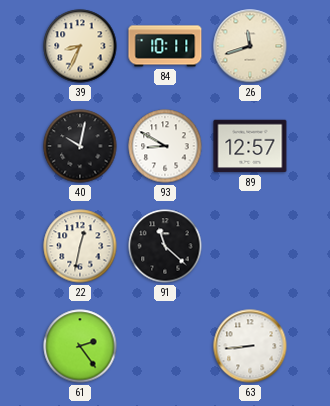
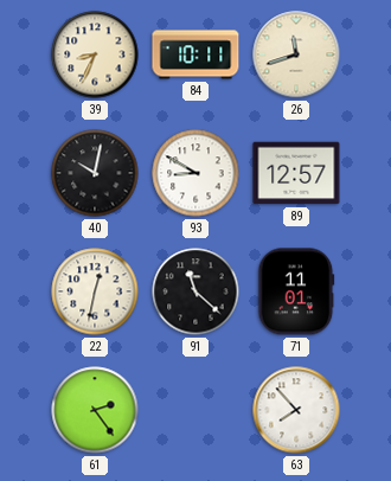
71: none -> 11:01
63: 8:44 -> 7:53
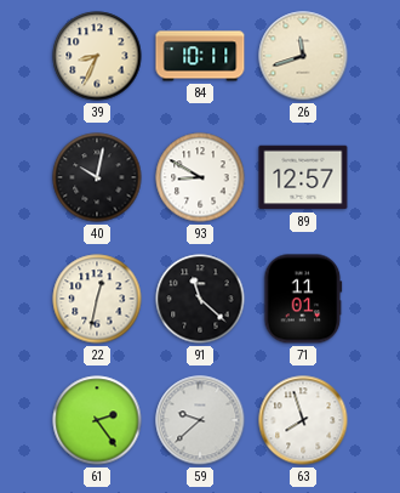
59: none -> 9:38
63: 7:53 -> 7:57
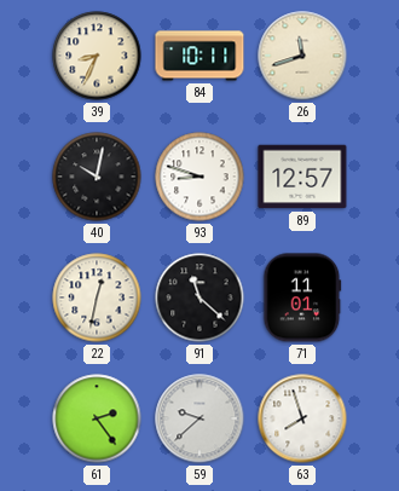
93: 8:50 -> 8:48
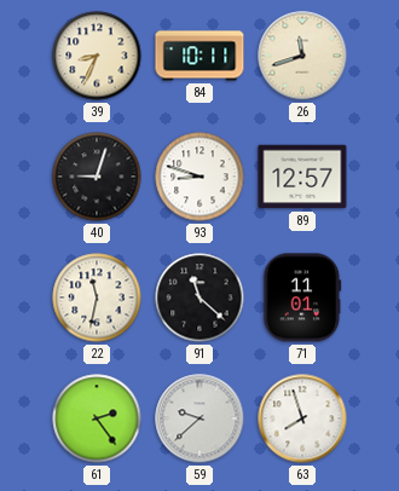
40: 10:02 -> 9:03
22: 12:32 -> 11:32
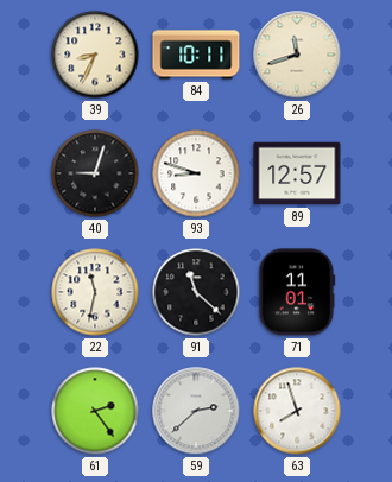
59: 9:38 -> 2:38
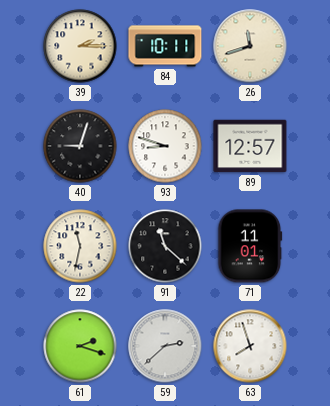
39: 8:34 -> 2:15
61: 2:24 -> 2:18
